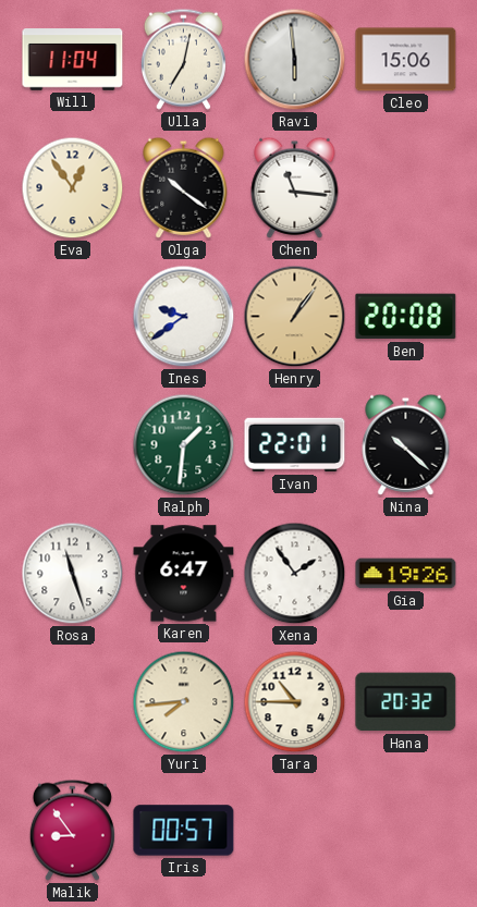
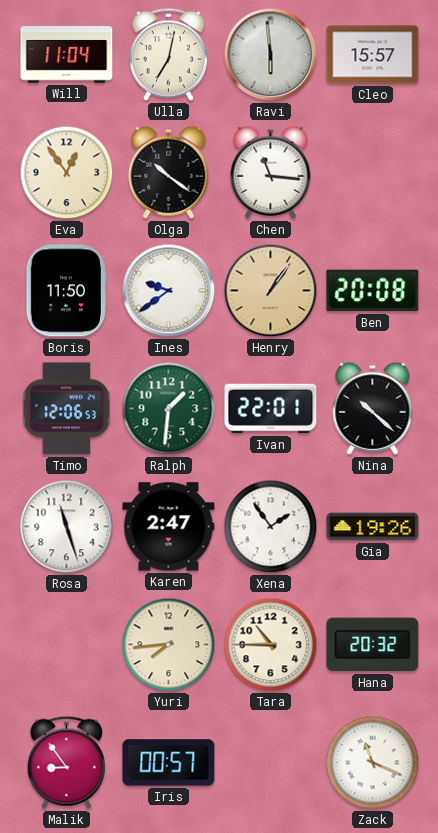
Cleo: 15:06 -> 15:57
Boris: none -> 11:50
Timo: none -> 12:06
Karen: 6:47 -> 2:47
Zack: none -> 11:19
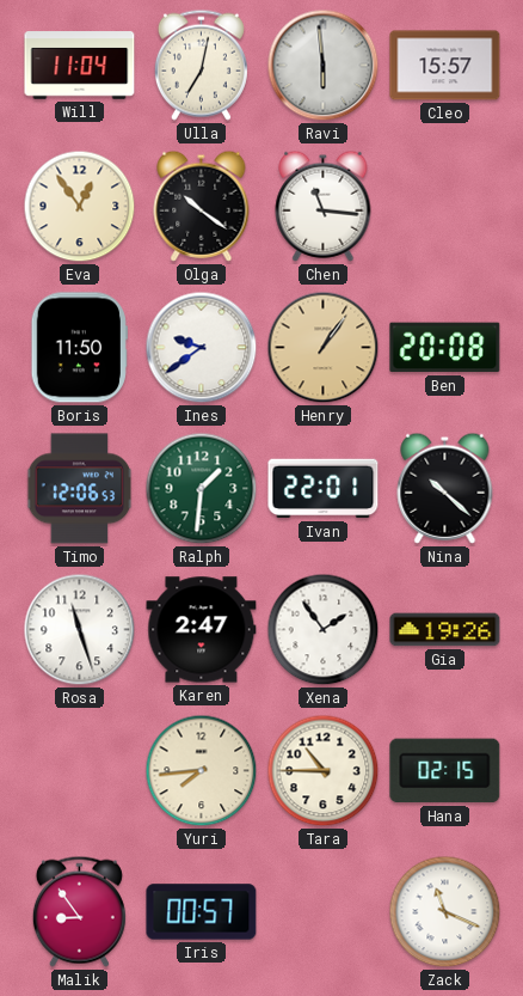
Hana: 20:32 -> 02:15
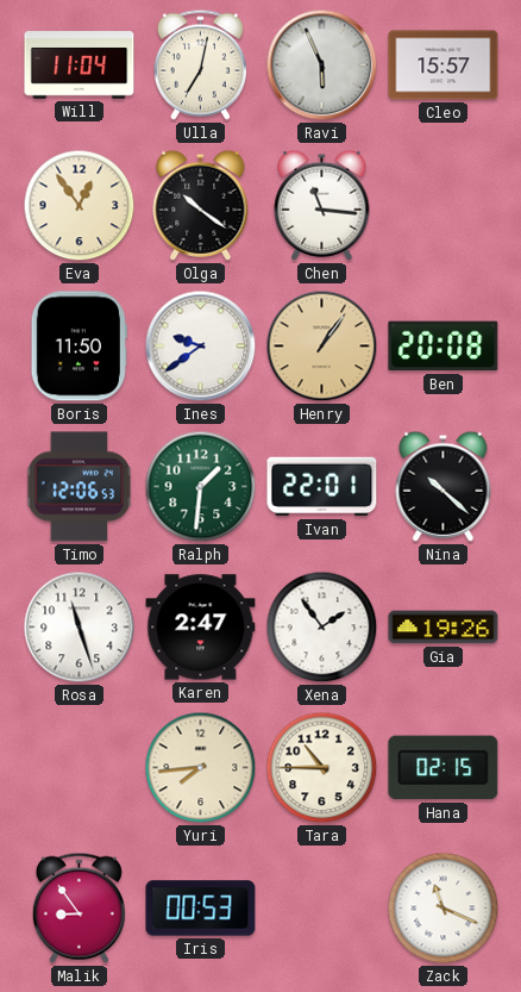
Ravi: 5:59 -> 5:56
Iris: 00:57 -> 00:53
